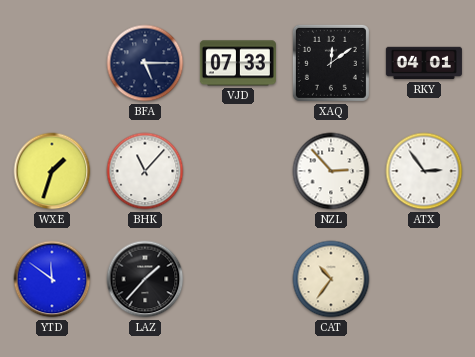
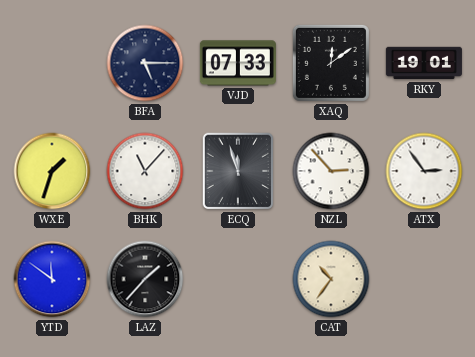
RKY: 04:01 -> 19:01
ECQ: none -> 11:57
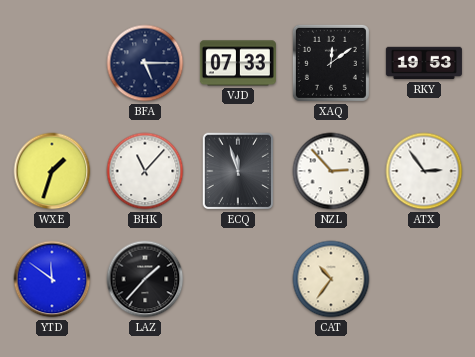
RKY: 19:01 -> 19:53
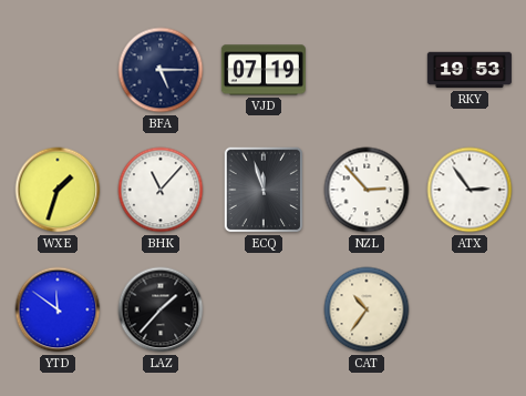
VJD: 07:33 -> 07:19
XAQ: 12:09 -> none
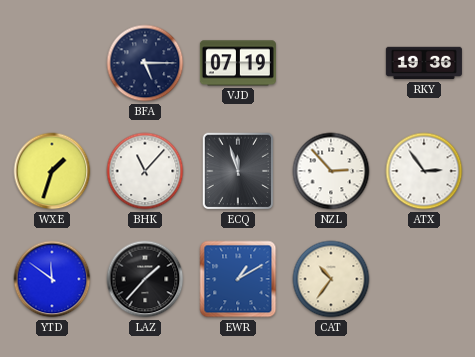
RKY: 19:53 -> 19:36
EWR: none -> 1:10
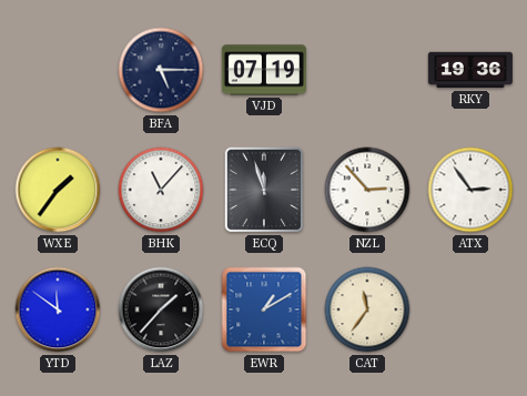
WXE: 1:33 -> 1:36
CAT: 10:36 -> 11:36
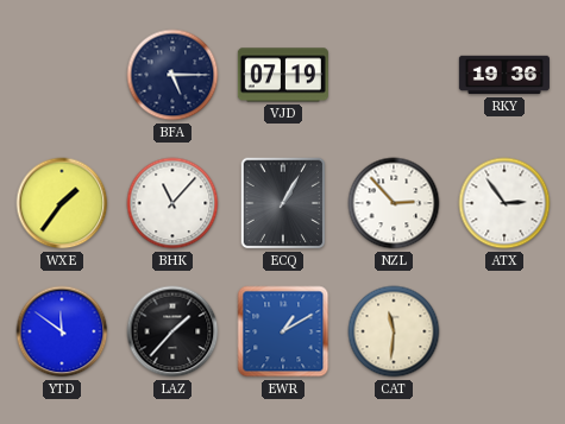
ECQ: 11:57 -> 1:05
CAT: 11:36 -> 11:31
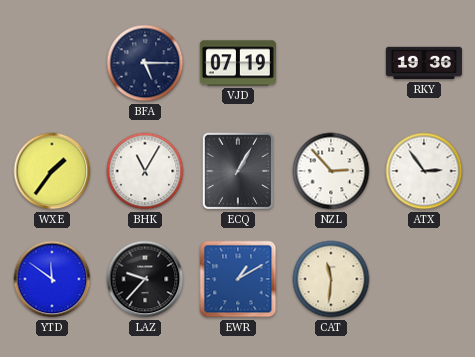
BHK: 11:07 -> 11:05
LAZ: 1:37 -> 9:37
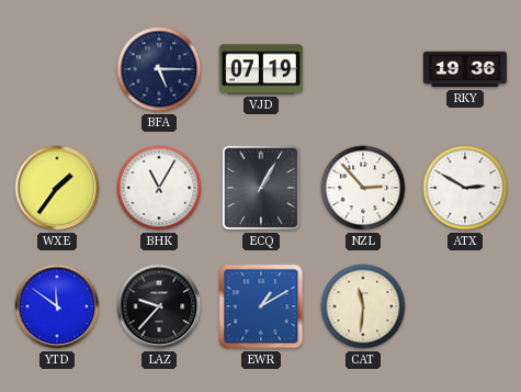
ATX: 2:54 -> 2:50
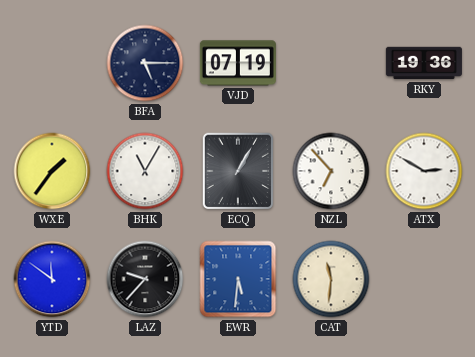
NZL: 2:53 -> 6:53
EWR: 1:10 -> 5:31
